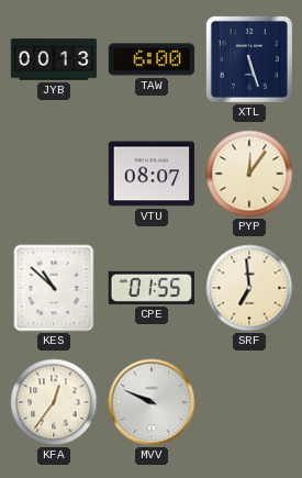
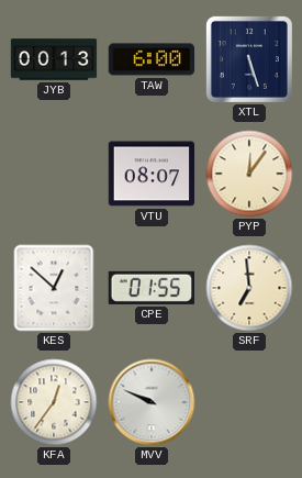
KES: 10:52 -> 12:52
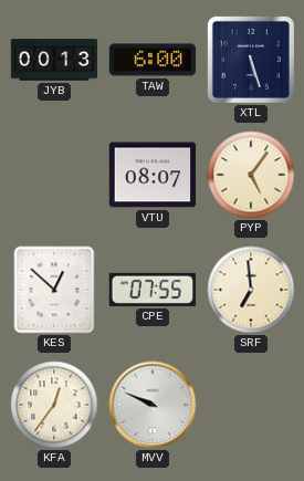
PYP: 12:06 -> 5:06
CPE: 01:55 -> 07:55
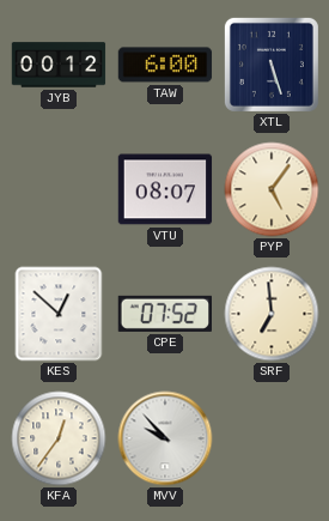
JYB: 00:13 -> 00:12
CPE: 07:55 -> 07:52
MVV: 9:49 -> 9:53
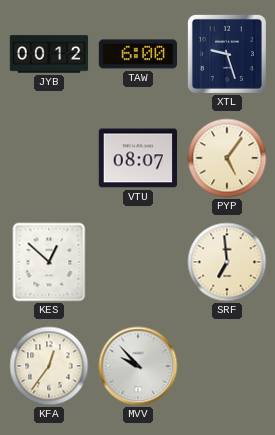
XTL: 5:27 -> 9:27
CPE: 07:52 -> none
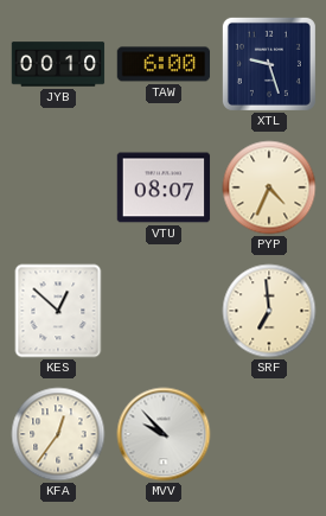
JYB: 00:12 -> 00:10
PYP: 5:06 -> 4:34
